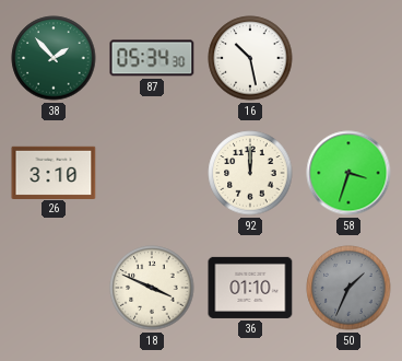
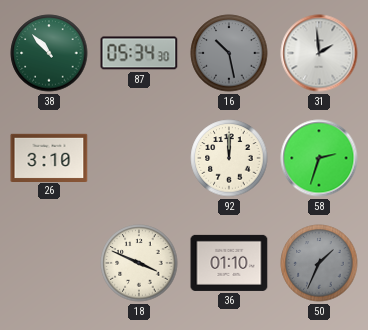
38: 1:53 -> 10:53
16 dial: white -> grey
31: none -> 1:59
58: 3:33 -> 2:33
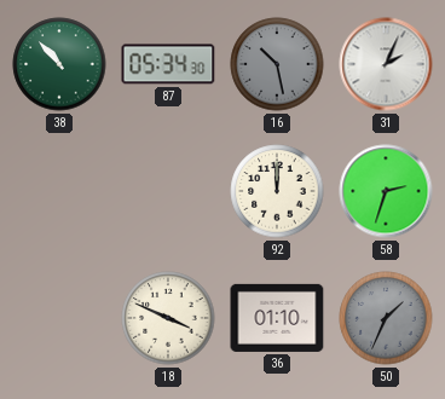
31: 1:59 -> 2:04
26: 3:10 -> none
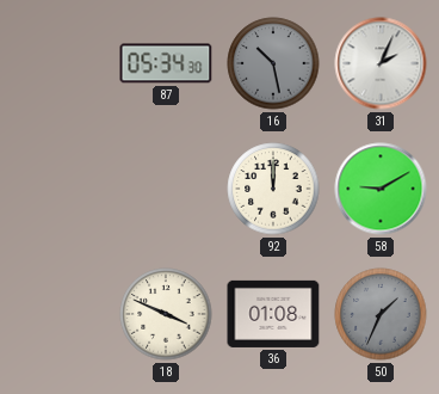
38: 10:53 -> none
58: 2:33 -> 9:10
36: 01:10 -> 01:08
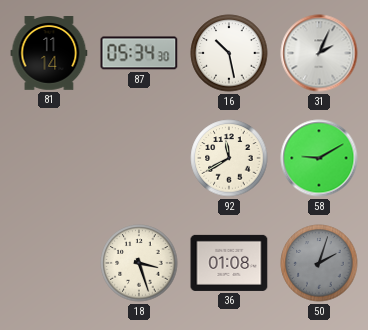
81: none -> 11:14
16 dial: grey -> white
92: 12:00 -> 11:40
18: 3:49 -> 3:27
50: 1:34 -> 2:03
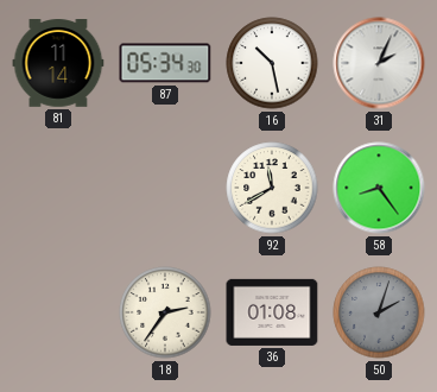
58: 9:10 -> 8:24
18: 3:27 -> 2:36
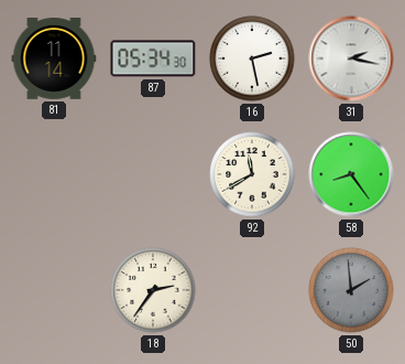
16: 10:28 -> 2:28
31: 2:04 -> 2:17
36: 01:08 -> none
50: 2:03 -> 1:59
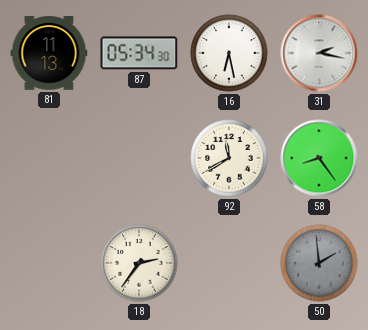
81: 11:14 -> 11:13
16: 2:28 -> 6:28
